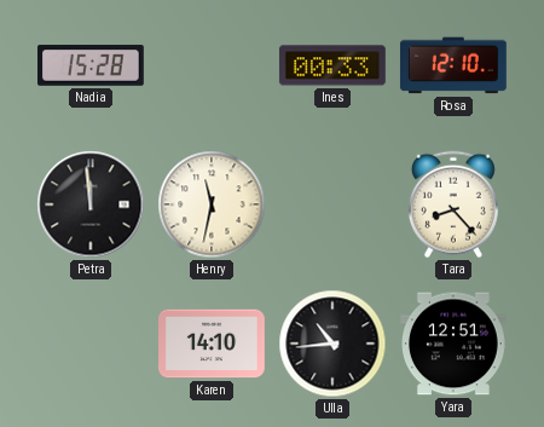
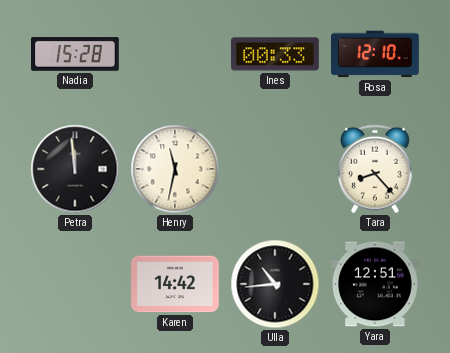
Karen: 14:10 -> 14:42
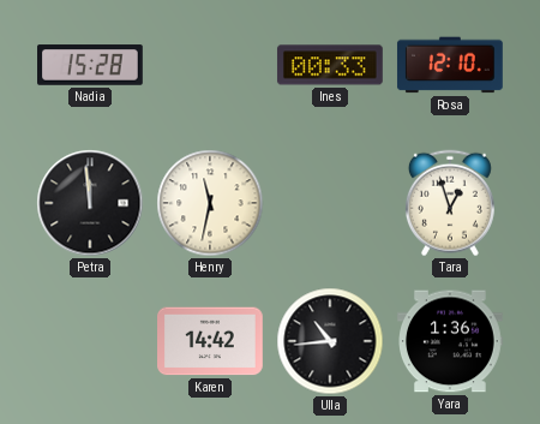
Tara: 8:23 -> 12:57
Yara: 12:51 -> 1:36
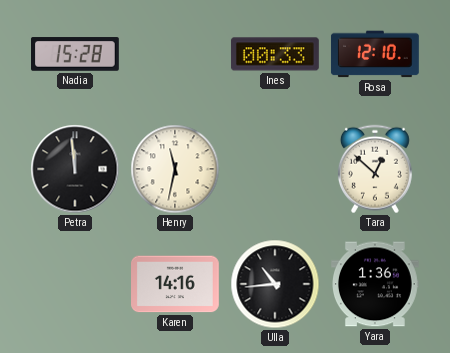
Tara: 12:57 -> 12:52
Karen: 14:42 -> 14:16
